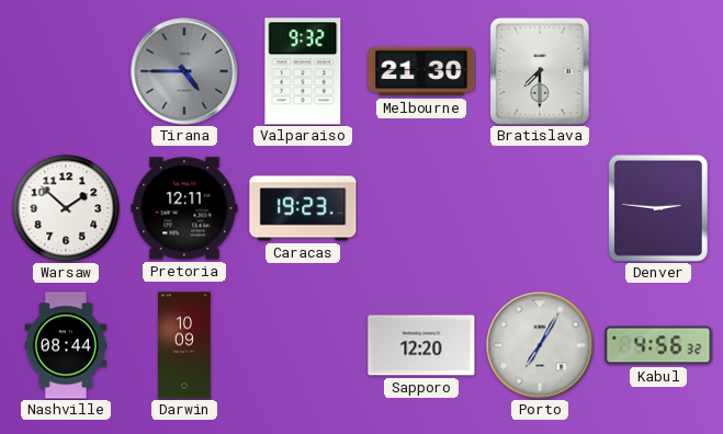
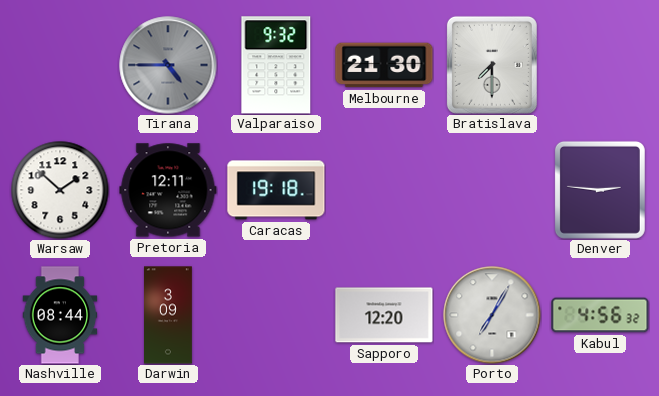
Caracas: 19:23 -> 19:18
Darwin: 10:09 -> 3:09
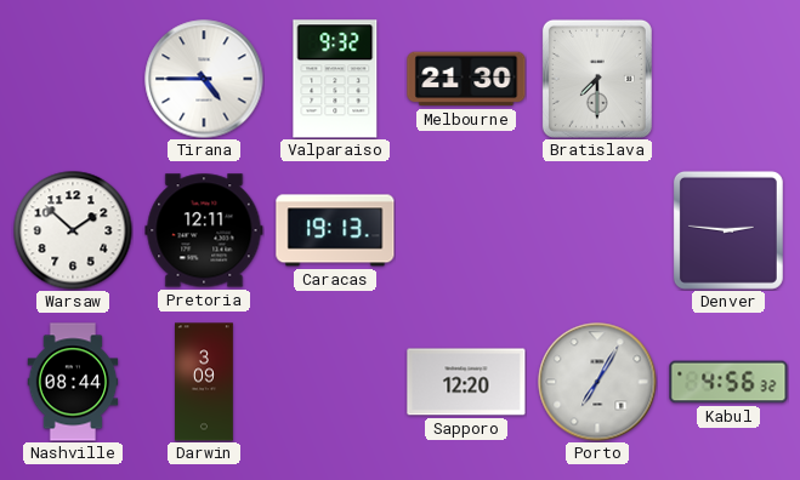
Tirana dial: grey -> white
Caracas: 19:18 -> 19:13
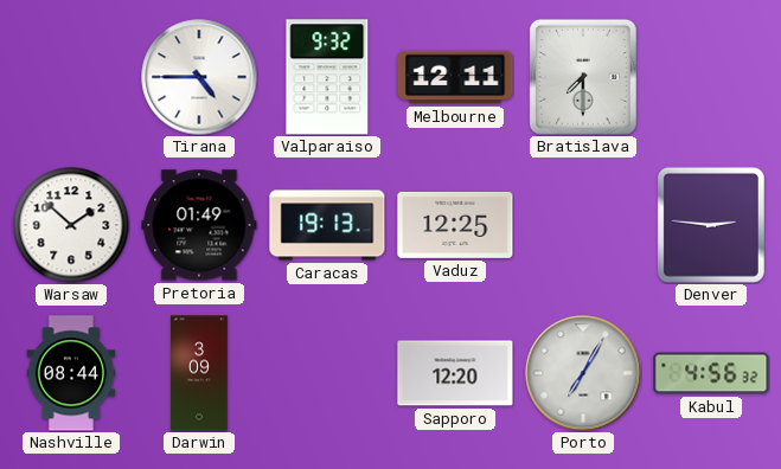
Melbourne: 21:30 -> 12:11
Pretoria: 12:11 -> 01:49
Vaduz: none -> 12:25
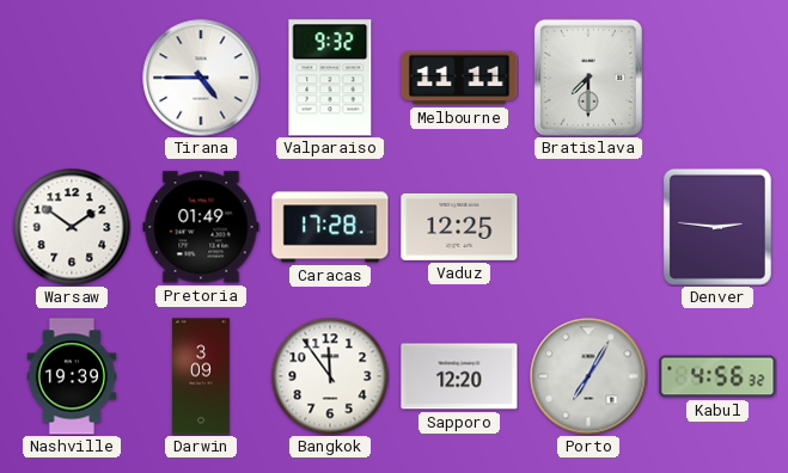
Melbourne: 12:11 -> 11:11
Warsaw: 1:52 -> 1:51
Caracas: 19:13 -> 17:28
Nashville: 08:44 -> 19:39
Bangkok: none -> 11:54
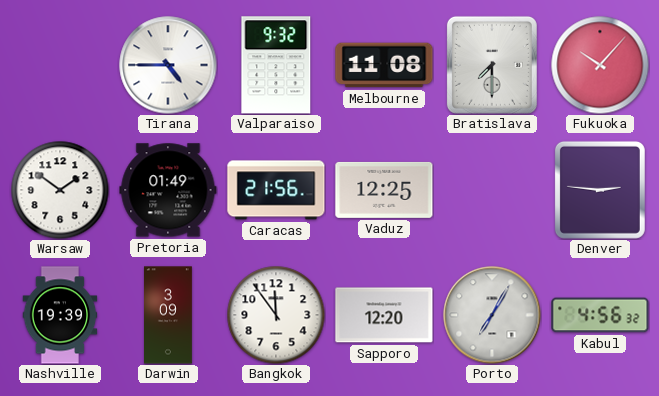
Melbourne: 11:11 -> 11:08
Fukuoka: none -> 10:07
Caracas: 17:28 -> 21:56
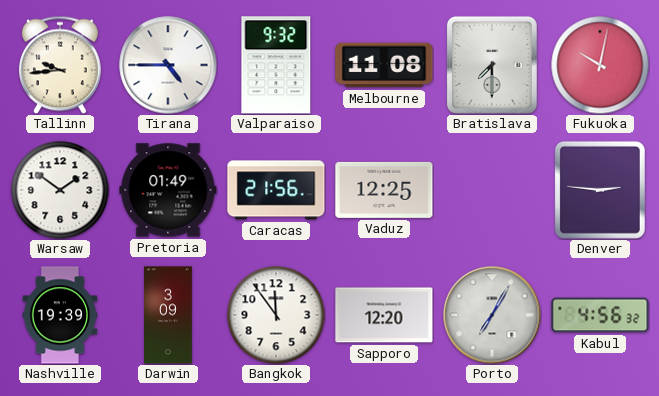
Tallinn: none -> 9:44
Fukuoka: 10:07 -> 10:02
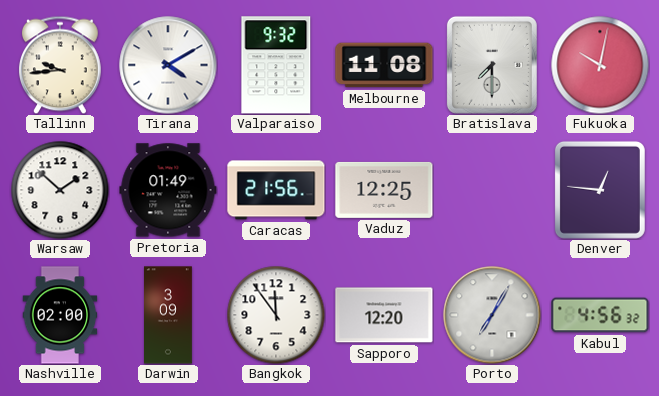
Tirana: 4:45 -> 4:10
Warsaw: 1:51 -> 1:52
Denver: 2:46 -> 12:46
Nashville: 19:39 -> 02:00
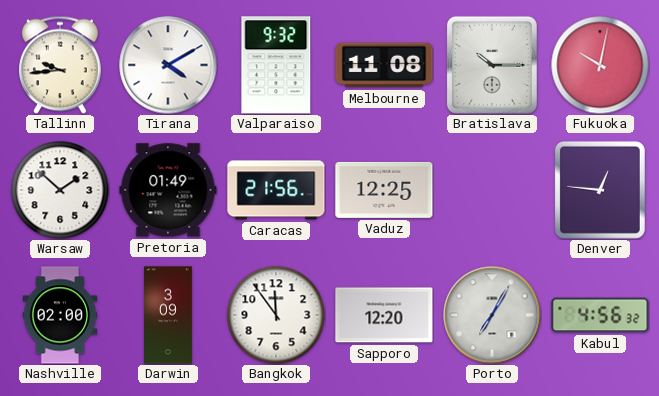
Bratislava: 7:30 -> 10:15
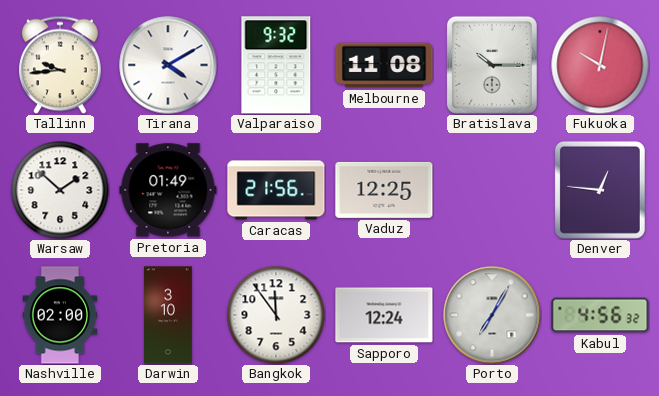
Darwin: 3:09 -> 3:10
Sapporo: 12:20 -> 12:24
